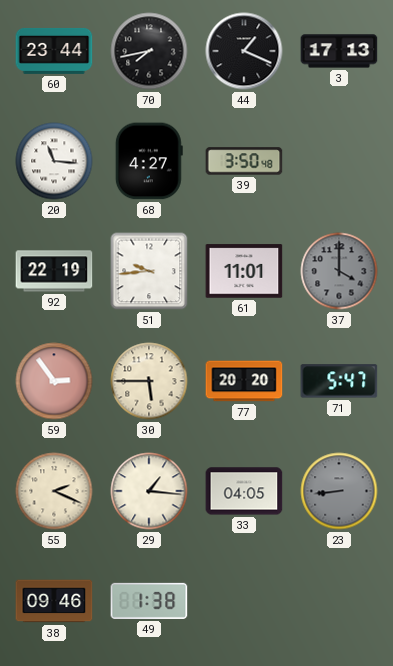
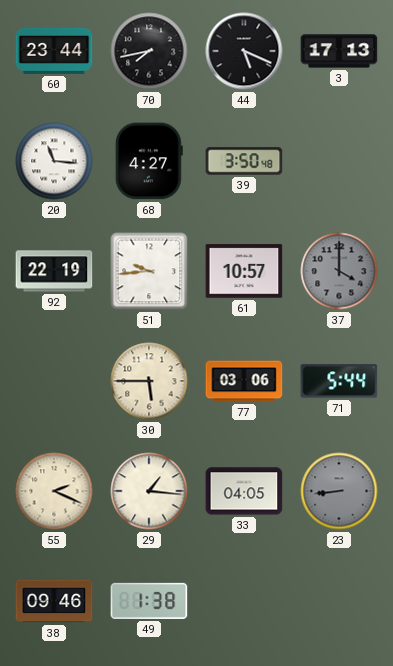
44: 1:19 -> 5:19
61: 11:01 -> 10:57
59: 2:54 -> none
77: 20:20 -> 03:06
71: 5:47 -> 5:44
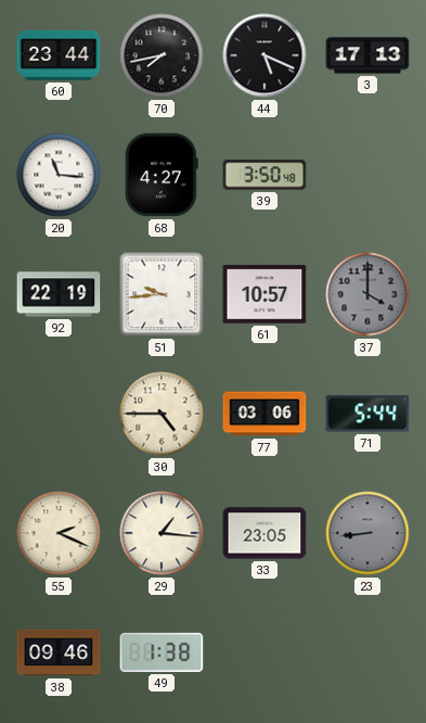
30: 5:45 -> 4:45
33: 04:05 -> 23:05
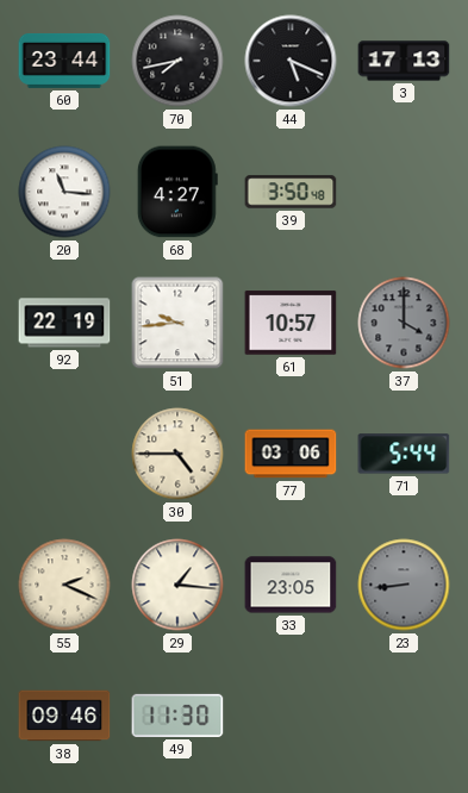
49: 1:38 -> 11:30
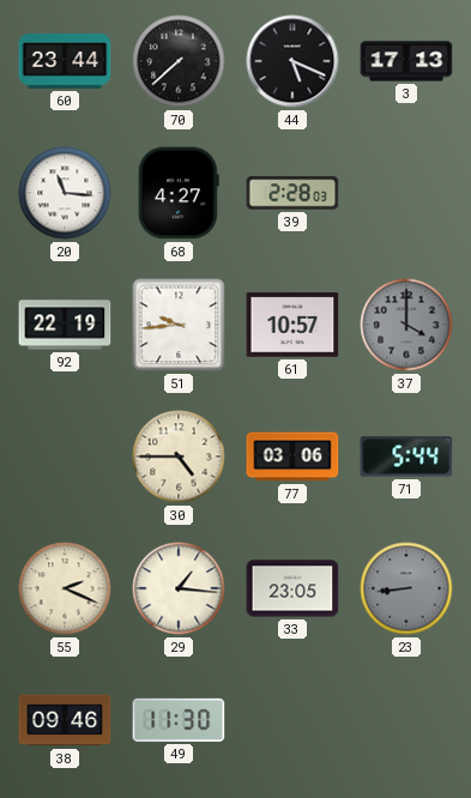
70: 7:43 -> 7:38
39: 3:50 -> 2:28
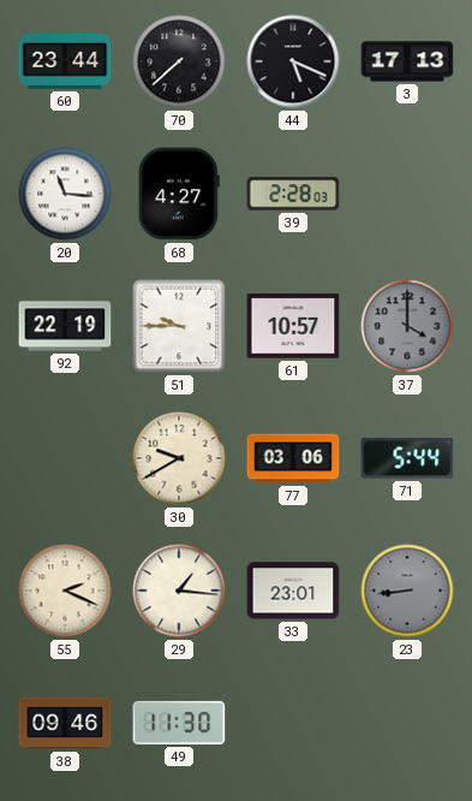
51: 9:44 -> 9:45
30: 4:45 -> 9:40
33: 23:05 -> 23:01
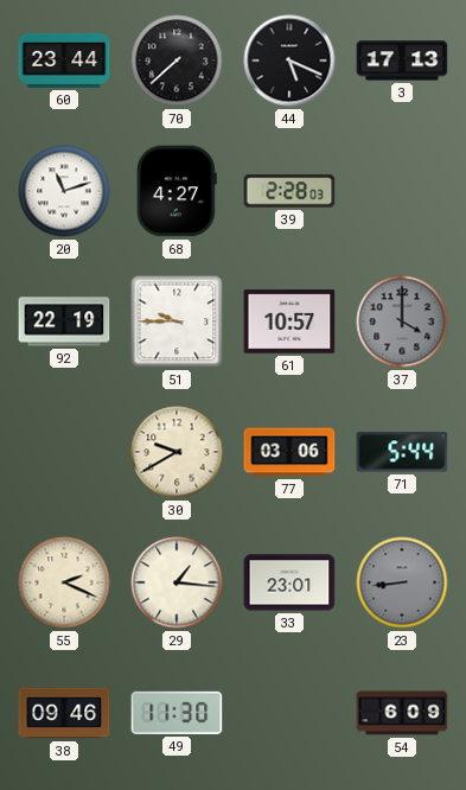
20: 11:16 -> 11:12
54: none -> 6:09
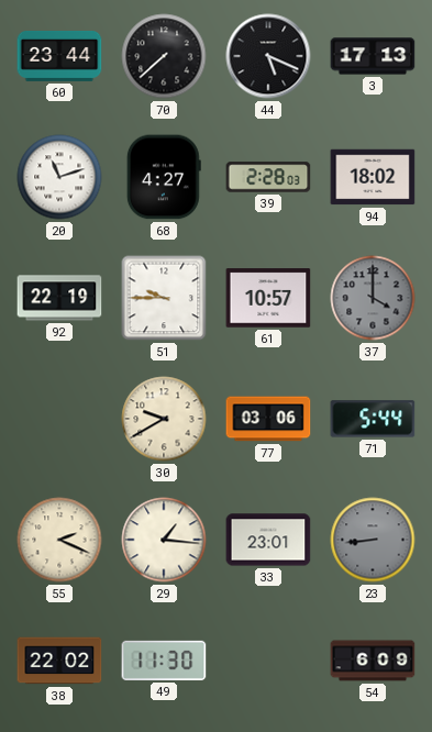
94: none -> 18:02
38: 09:46 -> 22:02
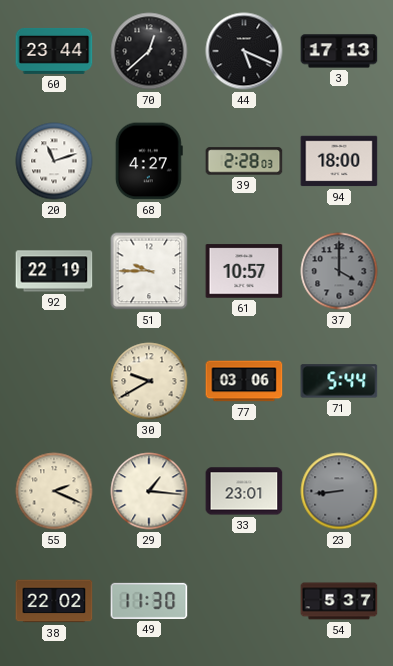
70: 7:38 -> 12:38
94: 18:02 -> 18:00
54: 6:09 -> 5:37
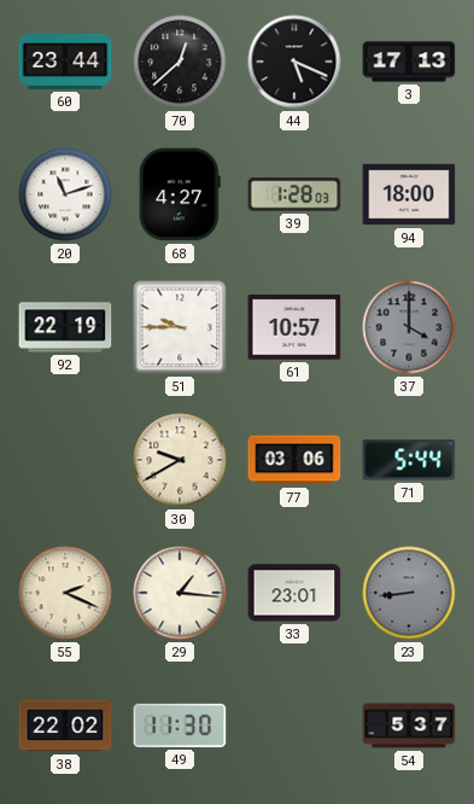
39: 2:28 -> 1:28
